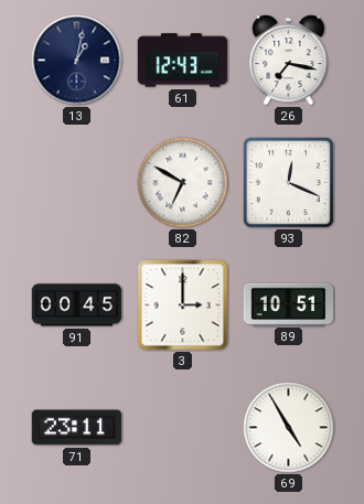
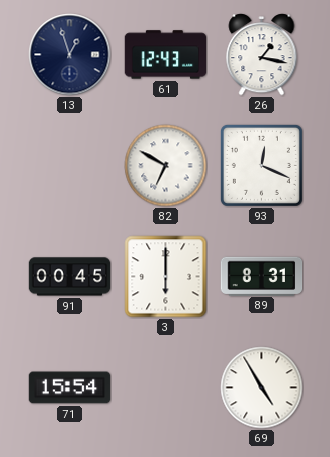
13: 1:02 -> 12:57
26: 7:17 -> 1:17
3: 3:00 -> 6:00
89: 10:51 -> 8:31
71: 23:11 -> 15:54
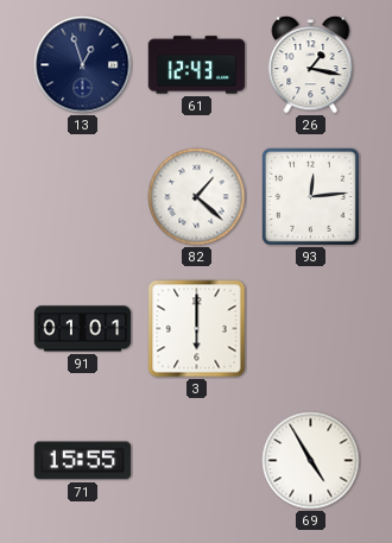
82: 6:50 -> 1:22
93: 12:19 -> 12:14
91: 00:45 -> 01:01
89: 8:31 -> none
71: 15:54 -> 15:55
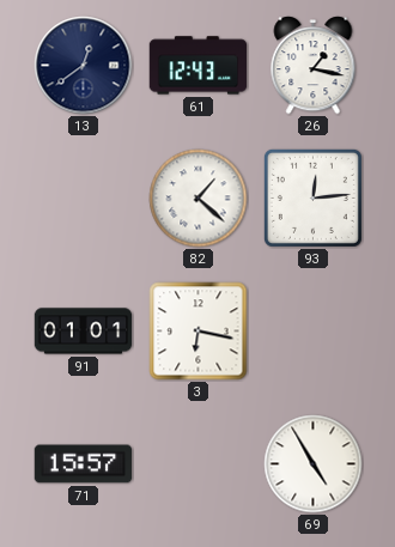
13: 12:57 -> 12:39
3: 6:00 -> 6:17
71: 15:55 -> 15:57
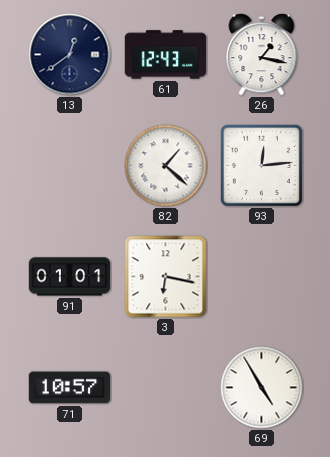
71: 15:57 -> 10:57
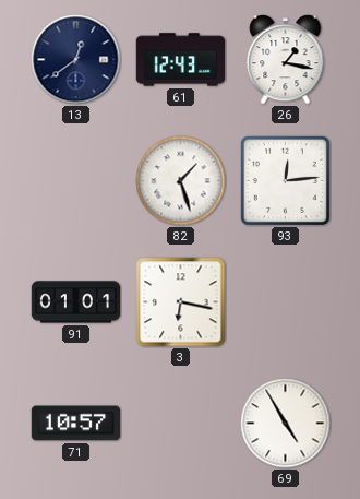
82: 1:22 -> 1:27
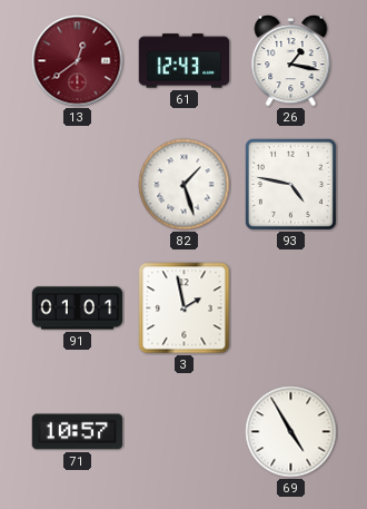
13 dial: navy -> burgundy
93: 12:14 -> 4:47
3: 6:17 -> 1:58
